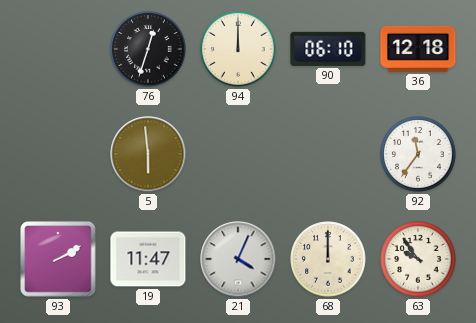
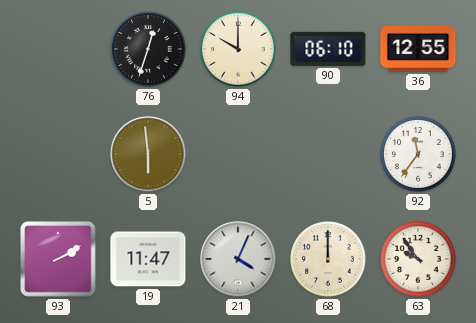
94: 12:00 -> 10:00
36: 12:18 -> 12:55
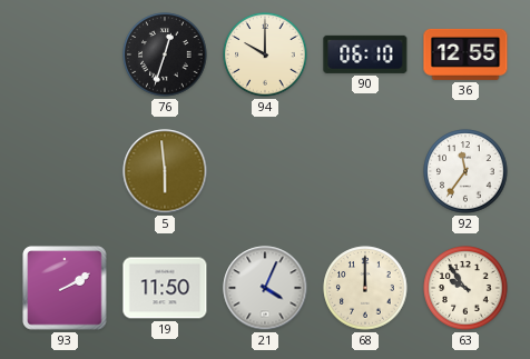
19: 11:47 -> 11:50
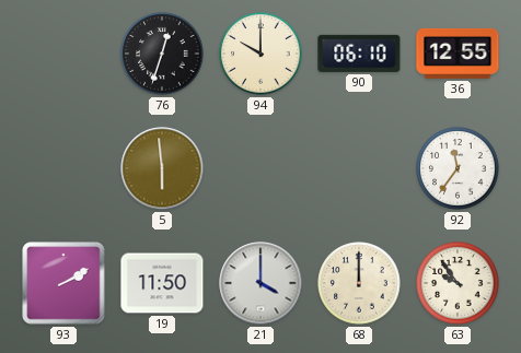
21: 4:04 -> 4:00
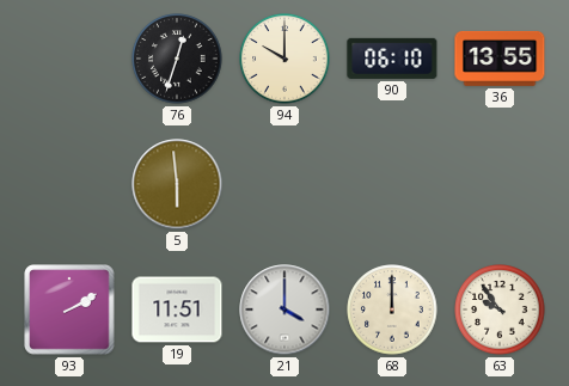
36: 12:55 -> 13:55
92: 11:36 -> none
19: 11:50 -> 11:51
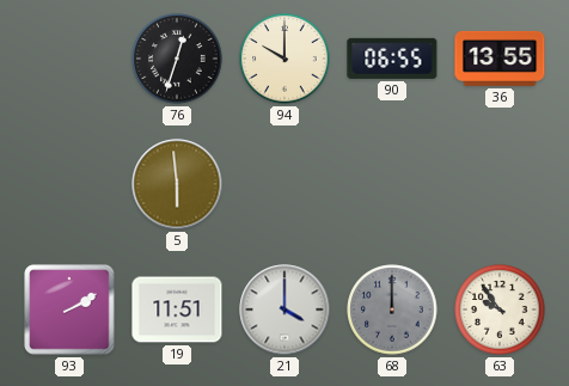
90: 06:10 -> 06:55
68 dial: cream -> grey
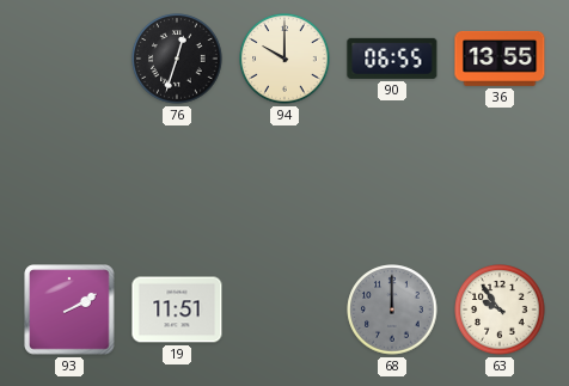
5: 5:59 -> none
21: 4:00 -> none
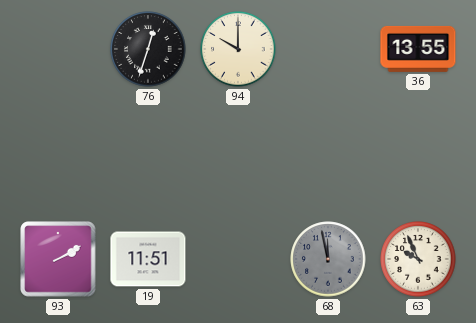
90: 06:55 -> none
68: 12:00 -> 11:58
63: 9:54 -> 9:56
